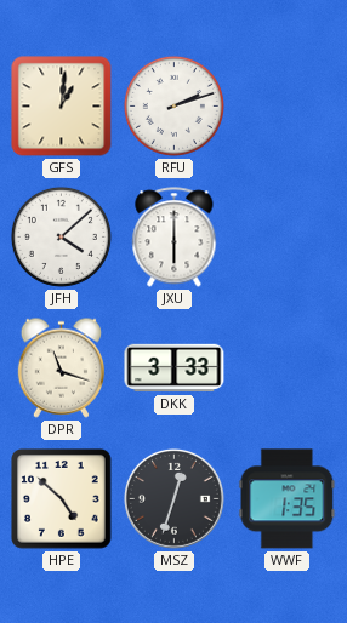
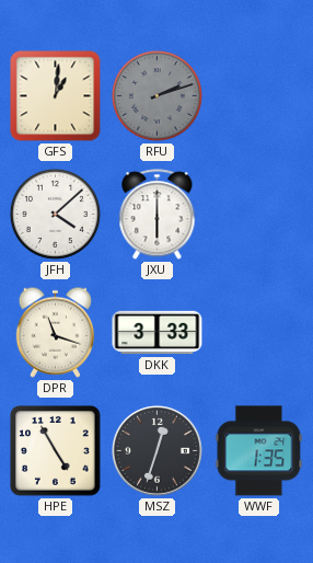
RFU dial: white -> grey
HPE: 4:52 -> 4:55
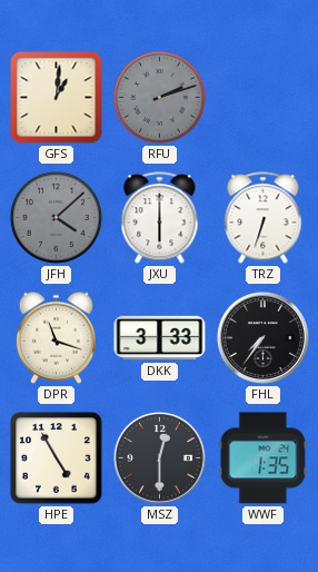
JFH dial: white -> grey
TRZ: none -> 6:33
FHL: none -> 7:36
MSZ: 12:33 -> 12:30
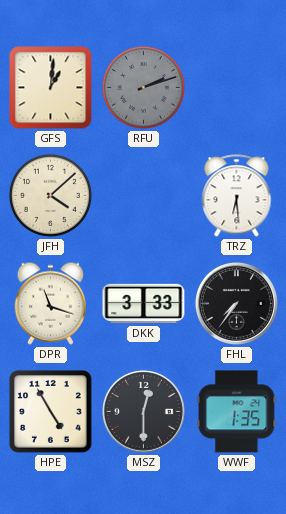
JFH dial: grey -> cream
JXU: 6:00 -> none
TRZ: 6:33 -> 6:29
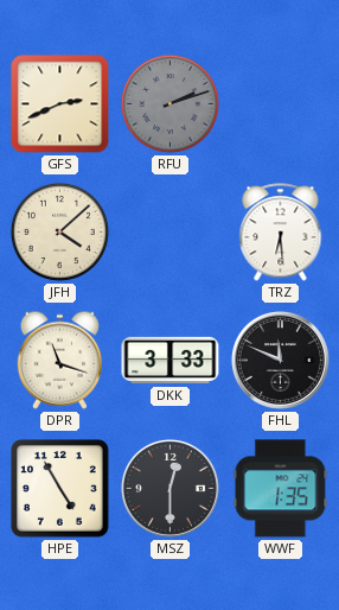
GFS: 1:01 -> 2:41
FHL: 7:36 -> 11:49
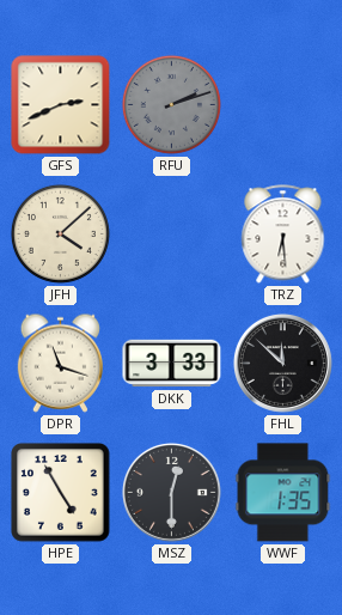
FHL: 11:49 -> 11:52
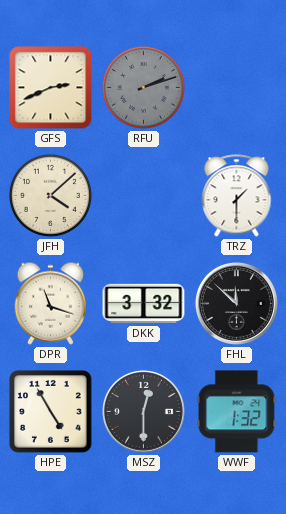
TRZ: 6:29 -> 1:30
DKK: 3:33 -> 3:32
WWF: 1:35 -> 1:32
